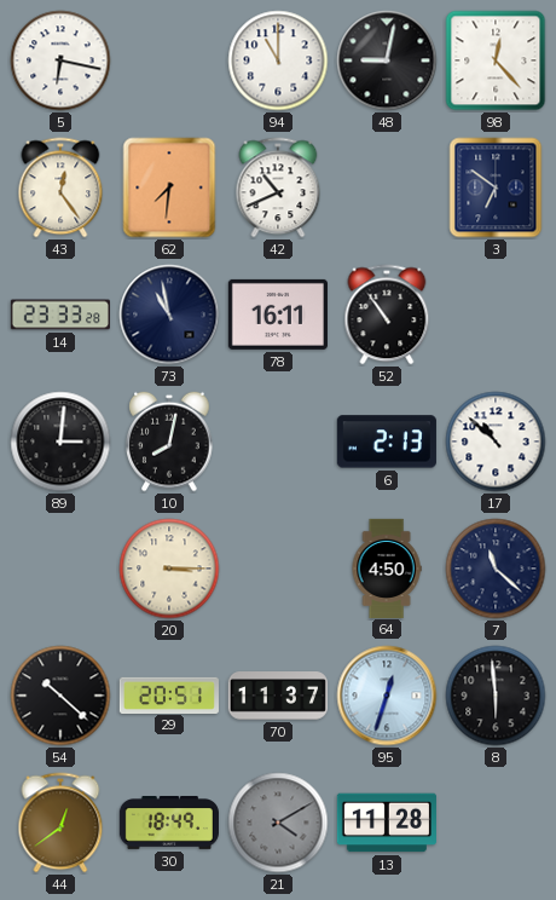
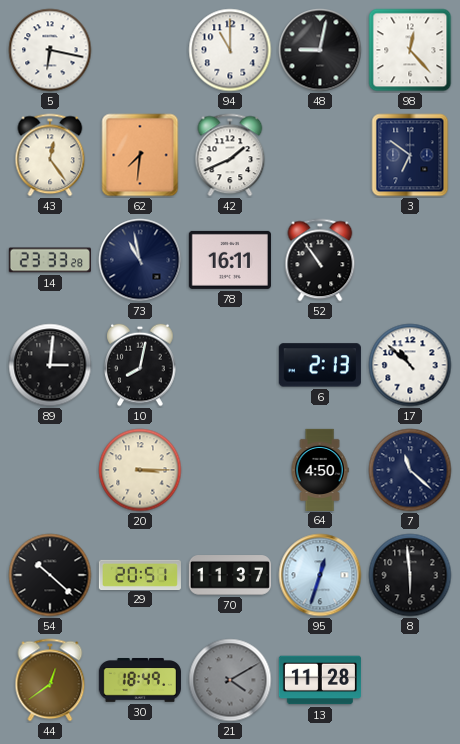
42: 10:41 -> 1:41
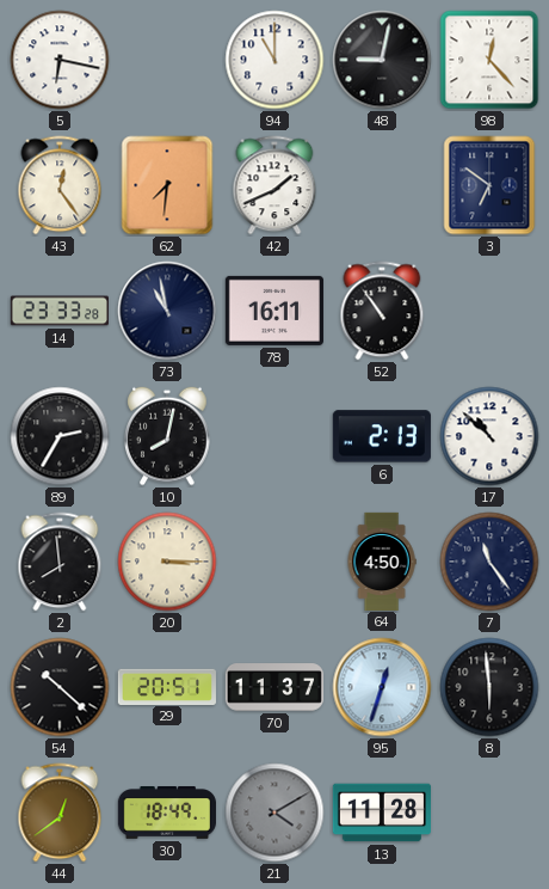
89: 3:01 -> 2:35
2: none -> 7:59
7: 11:22 -> 11:24
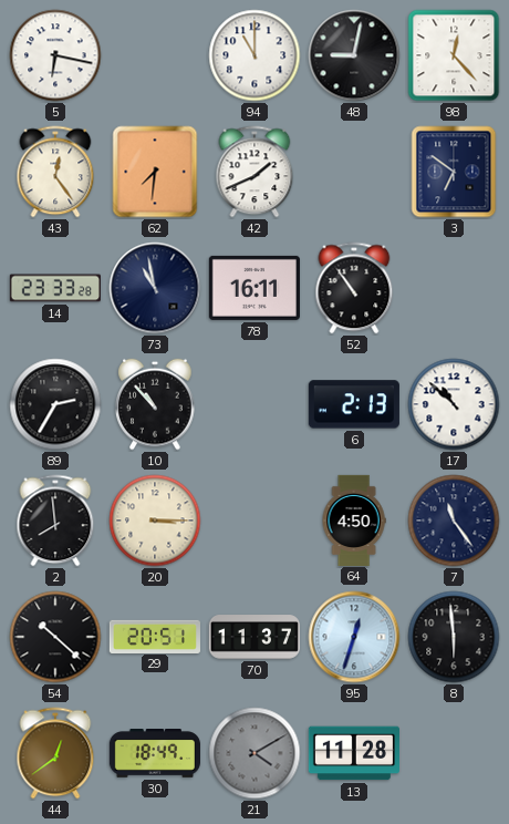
10: 8:02 -> 10:53
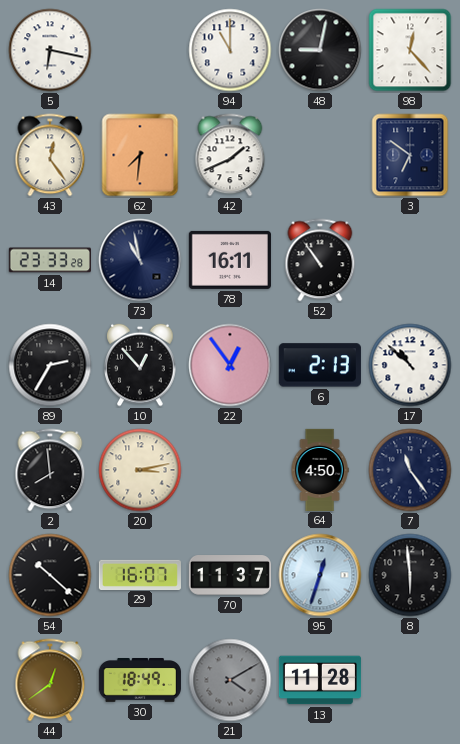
10: 10:53 -> 12:53
22: none -> 12:54
20: 3:15 -> 3:13
29: 20:51 -> 16:07
